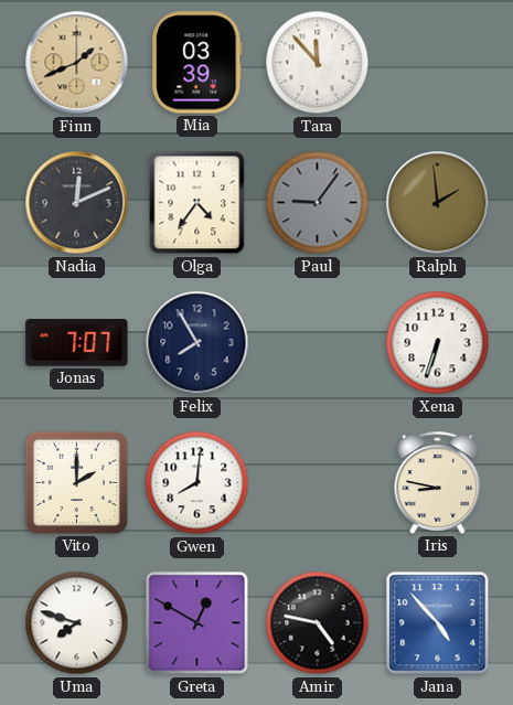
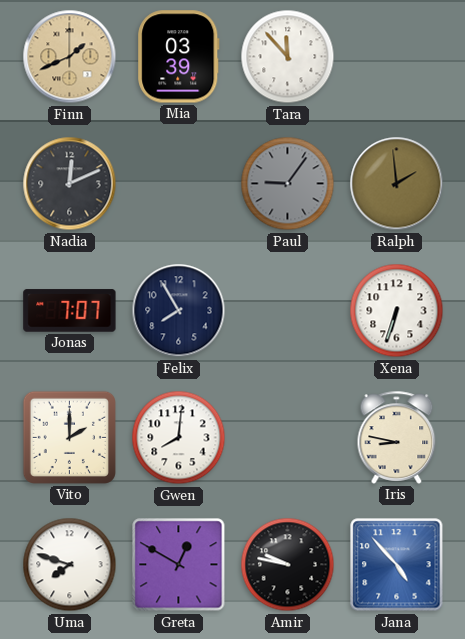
Olga: 4:36 -> none
Amir: 4:47 -> 9:47
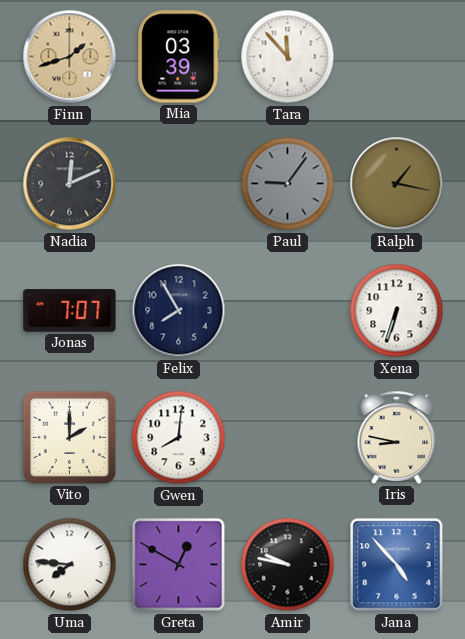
Finn: 1:41 -> 1:42
Ralph: 1:59 -> 1:17
Uma: 7:48 -> 7:46
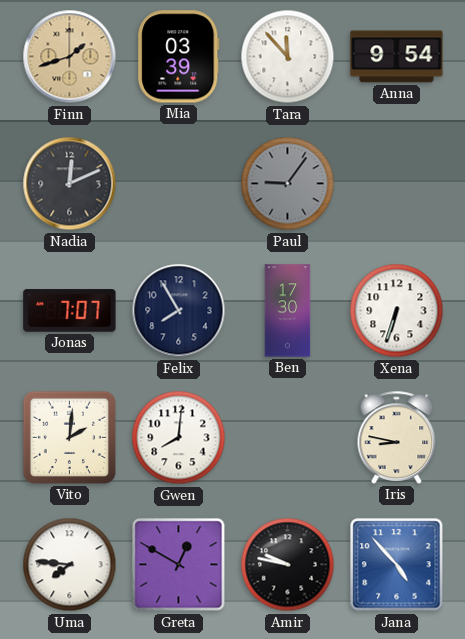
Anna: none -> 9:54
Ralph: 1:17 -> none
Ben: none -> 17:30
Vito: 2:00 -> 2:01
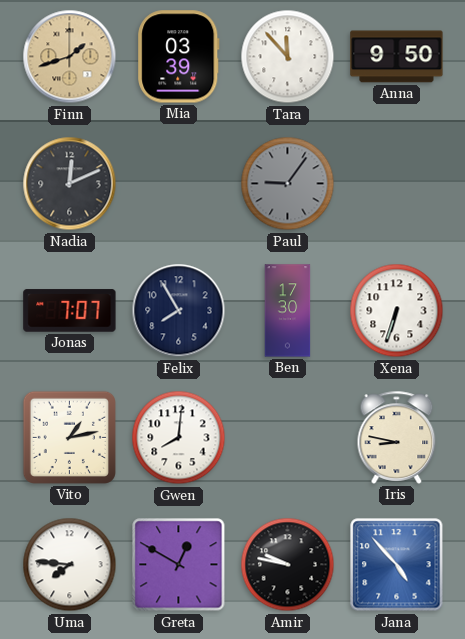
Anna: 9:54 -> 9:50
Vito: 2:01 -> 1:13
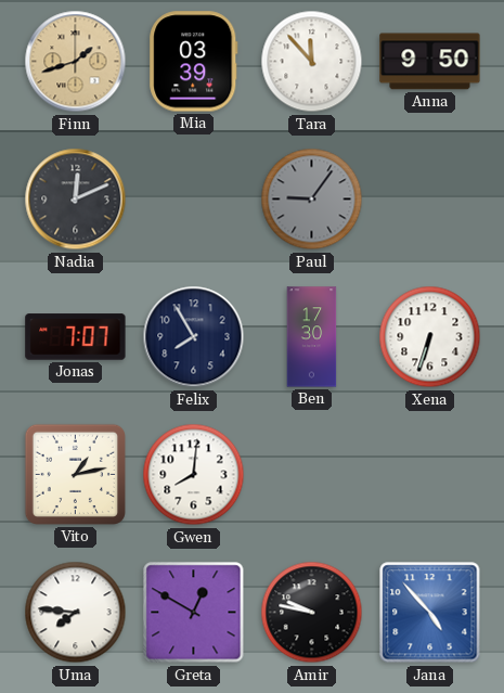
Iris: 8:47 -> none
